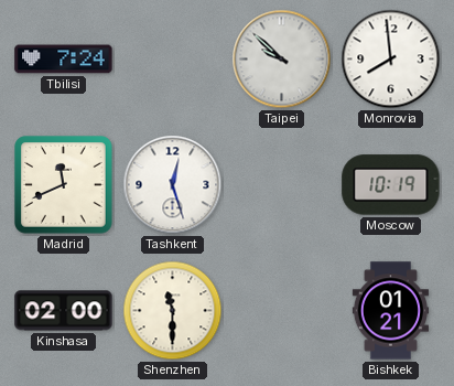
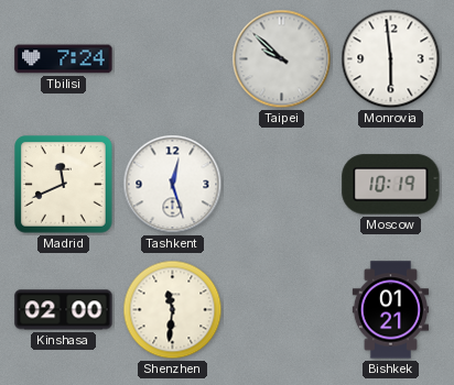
Monrovia: 7:59 -> 5:59
Shenzhen: 11:30 -> 11:31
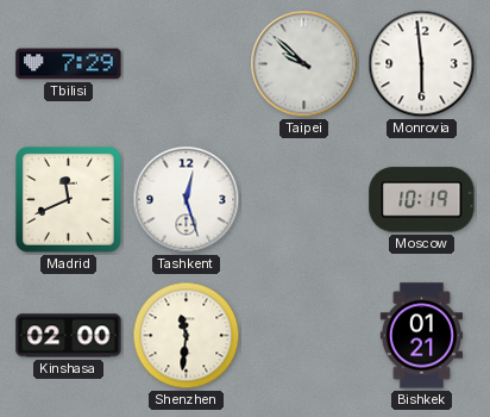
Tbilisi: 7:24 -> 7:29
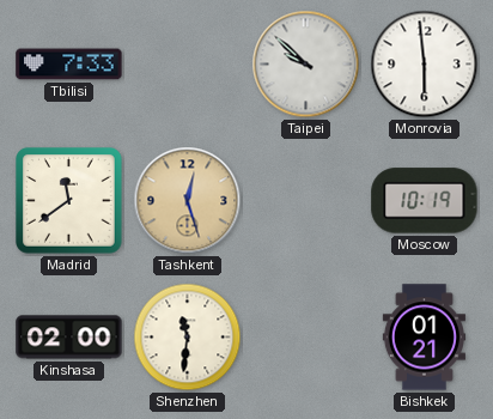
Tbilisi: 7:29 -> 7:33
Madrid: 11:41 -> 11:39
Tashkent dial: white -> champagne
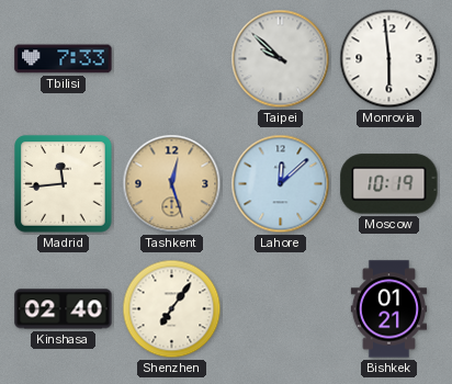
Madrid: 11:39 -> 11:44
Lahore: none -> 12:08
Kinshasa: 02:00 -> 02:40
Shenzhen: 11:31 -> 7:06
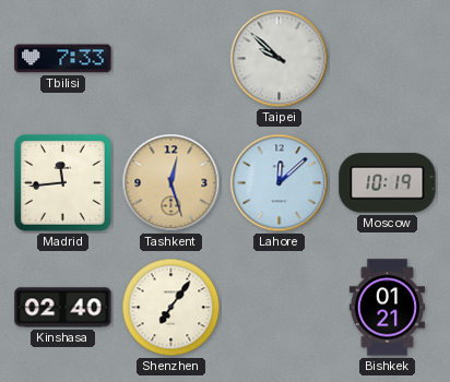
Monrovia: 5:59 -> none
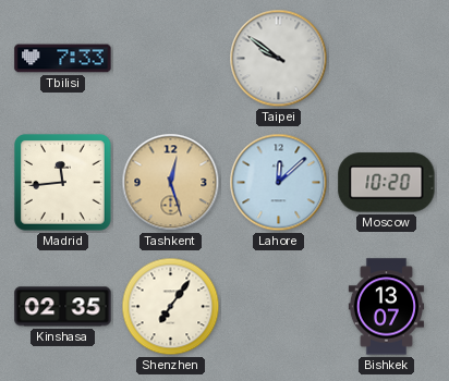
Taipei: 9:52 -> 9:51
Moscow: 10:19 -> 10:20
Kinshasa: 02:40 -> 02:35
Bishkek: 01:21 -> 13:07
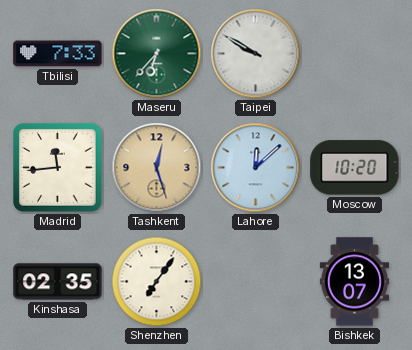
Maseru: none -> 6:37
Taipei: 9:51 -> 9:50
